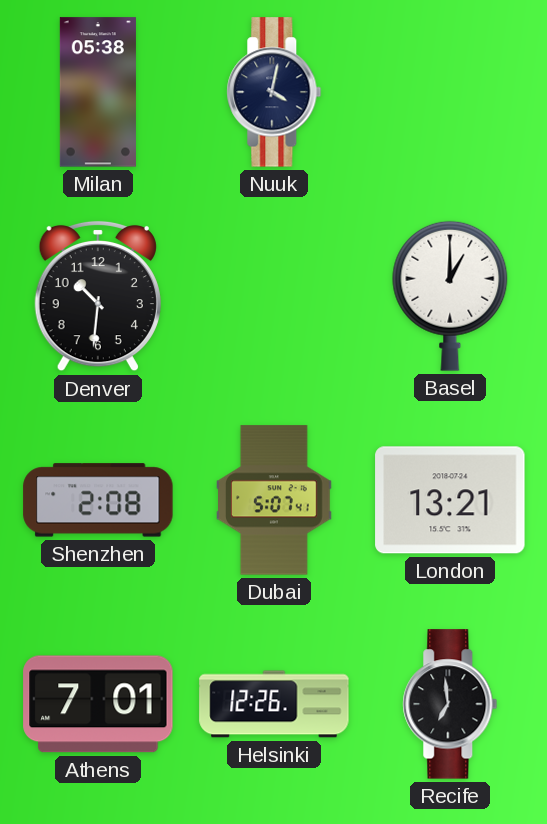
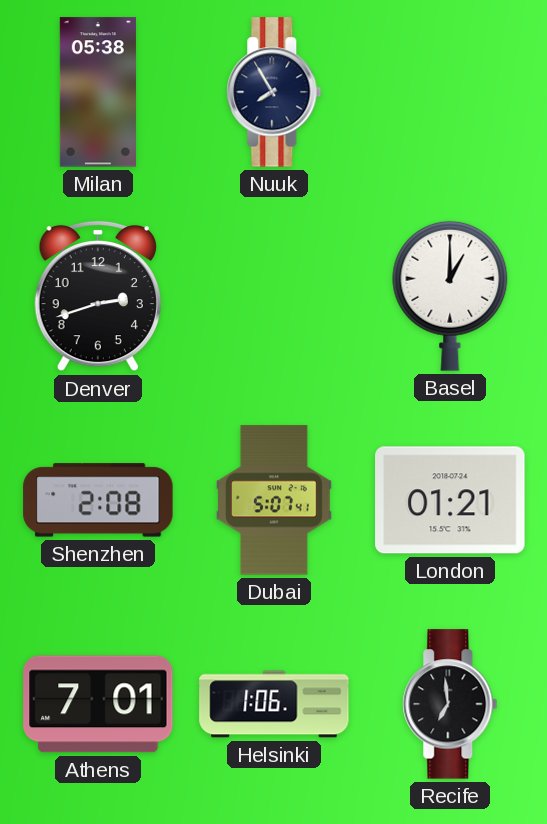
Nuuk: 4:02 -> 7:55
Denver: 10:31 -> 2:42
London: 13:21 -> 01:21
Helsinki: 12:26 -> 1:06
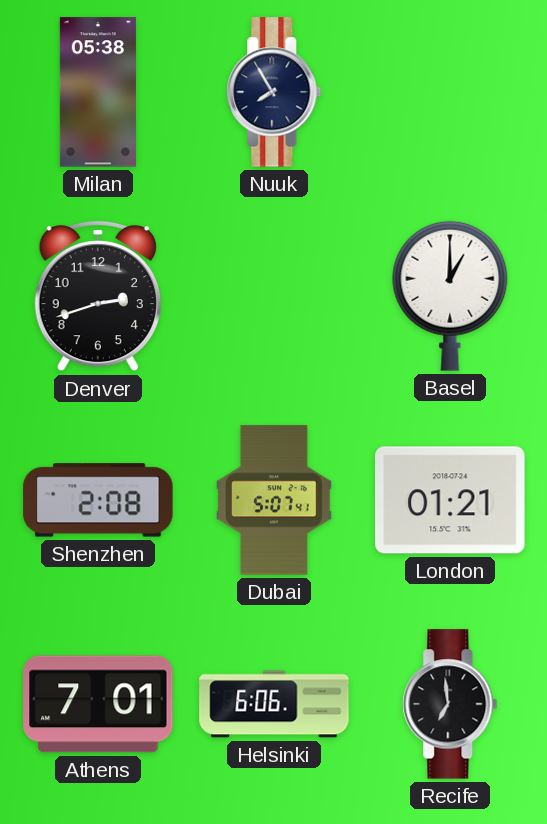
Helsinki: 1:06 -> 6:06
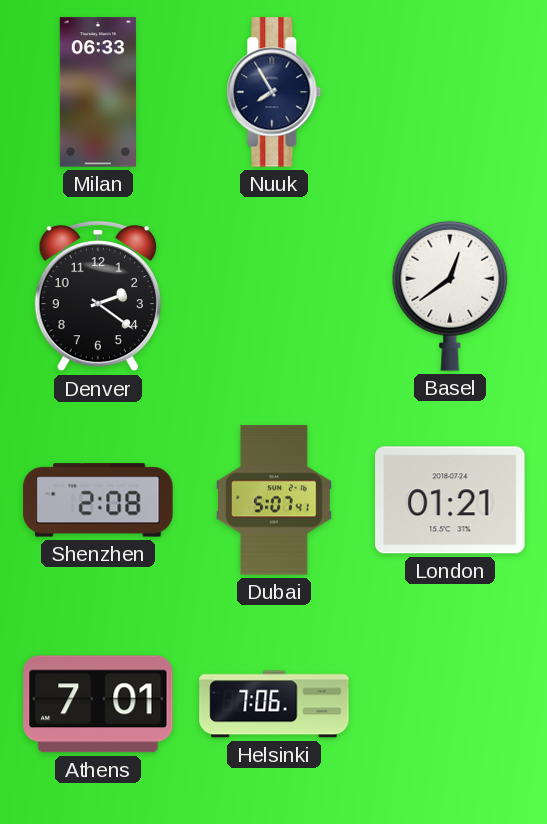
Milan: 05:38 -> 06:33
Denver: 2:42 -> 2:21
Basel: 1:00 -> 12:39
Helsinki: 6:06 -> 7:06
Recife: 6:59 -> none
